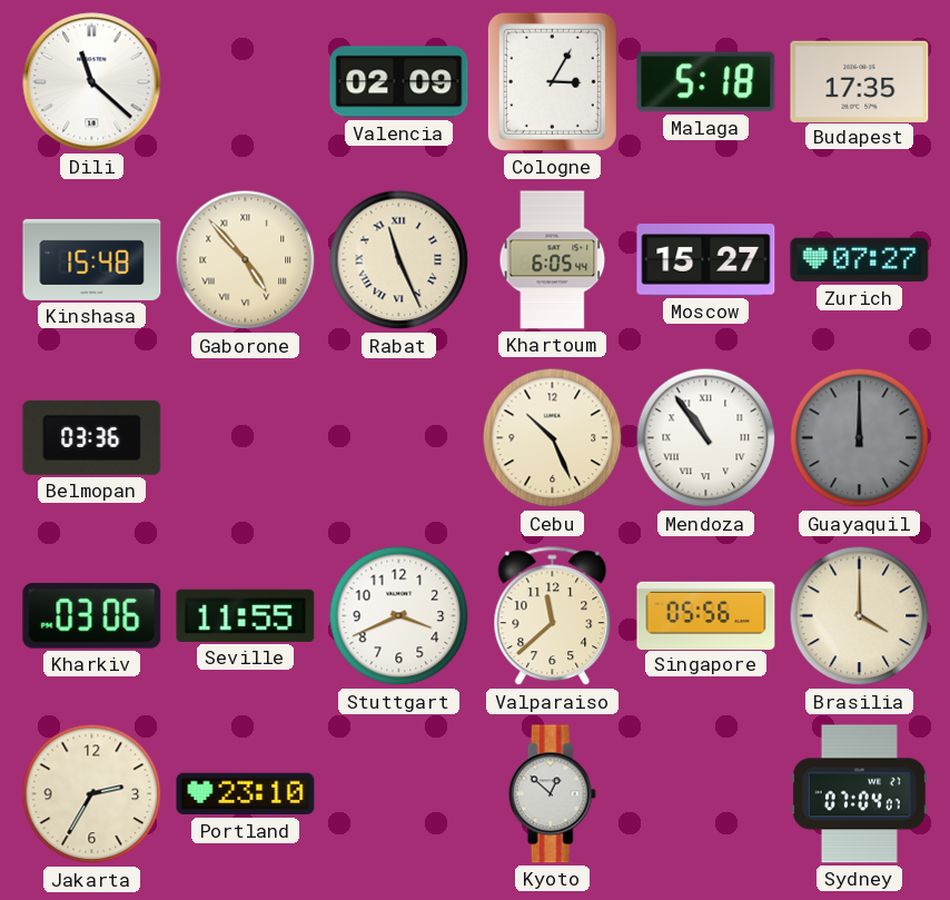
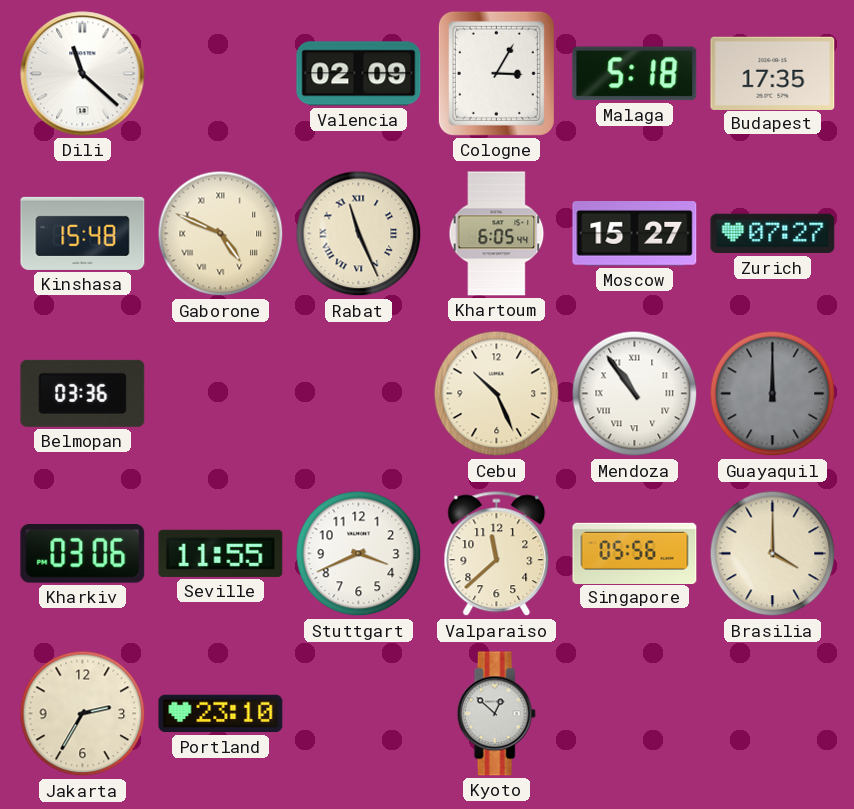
Gaborone: 4:53 -> 4:49
Sydney: 07:04 -> none
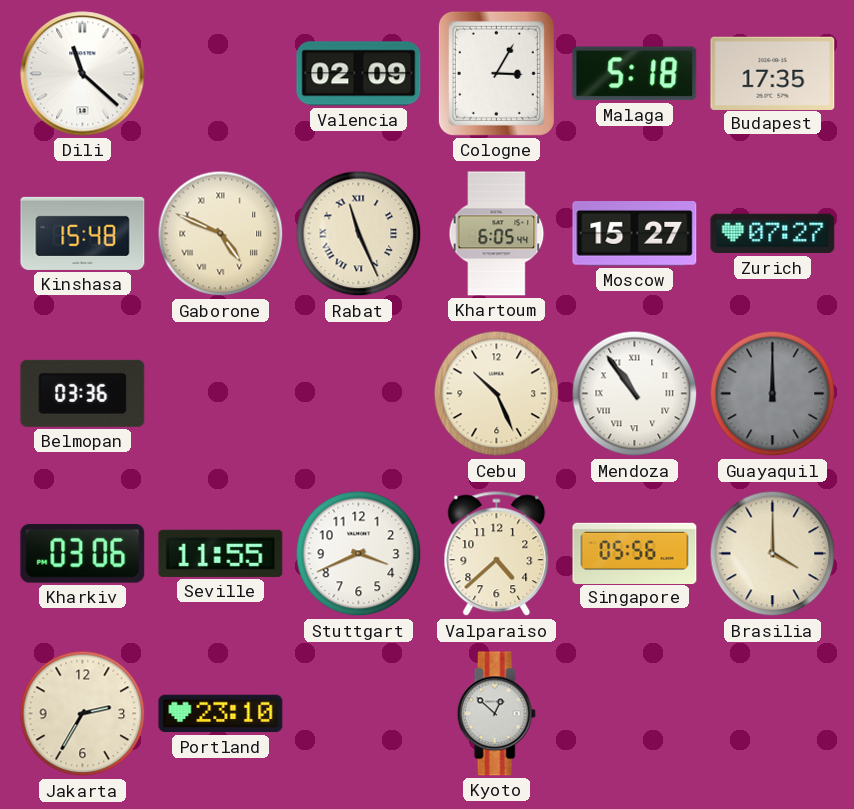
Valparaiso: 11:38 -> 4:38
